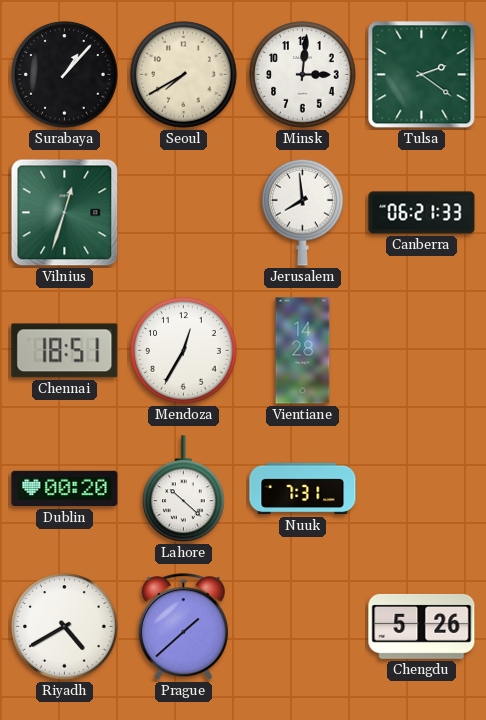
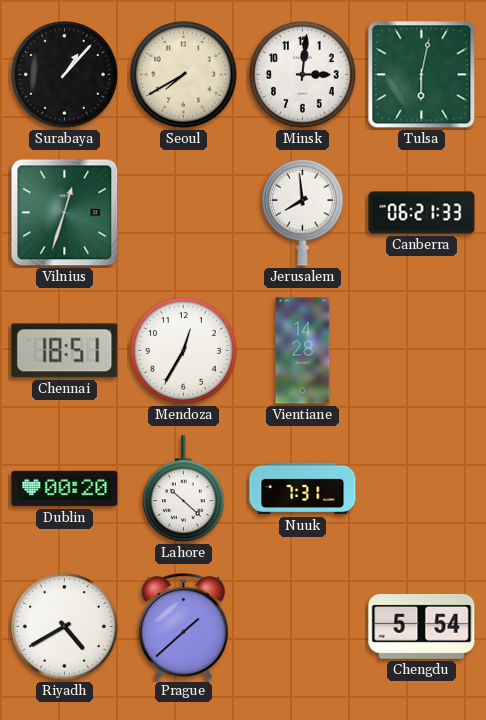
Tulsa: 2:21 -> 6:02
Chengdu: 5:26 -> 5:54
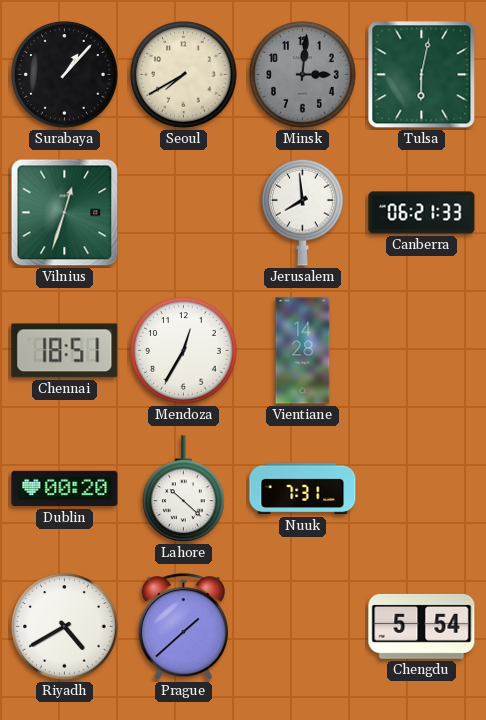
Minsk dial: white -> grey
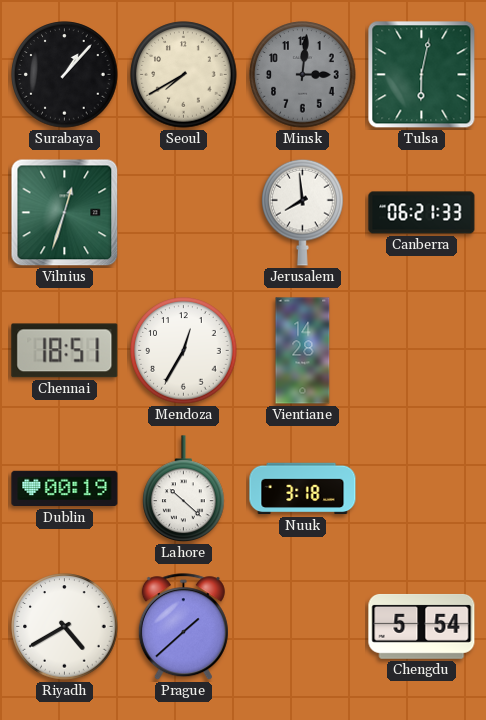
Dublin: 00:20 -> 00:19
Nuuk: 7:31 -> 3:18
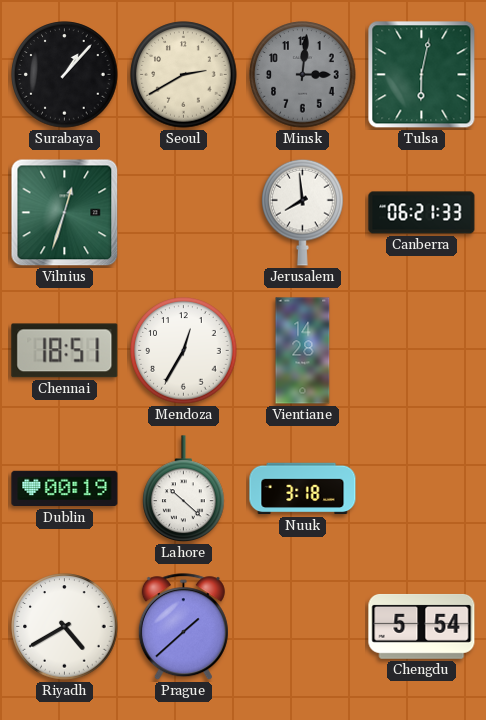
Seoul: 7:40 -> 2:40
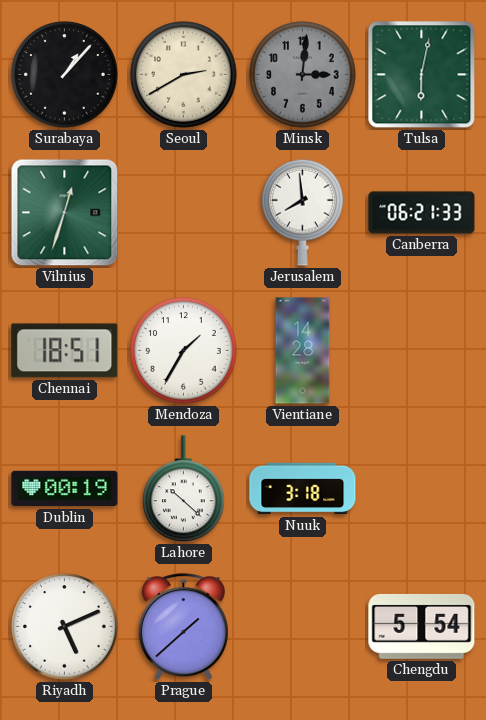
Mendoza: 12:35 -> 1:35
Riyadh: 4:40 -> 5:11
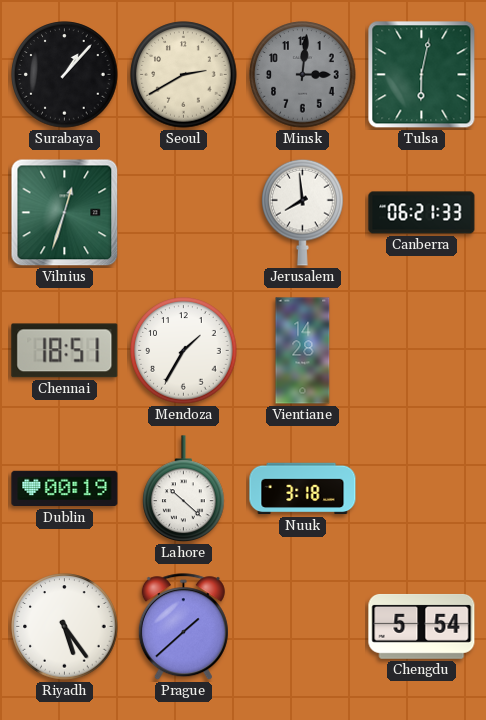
Riyadh: 5:11 -> 5:24
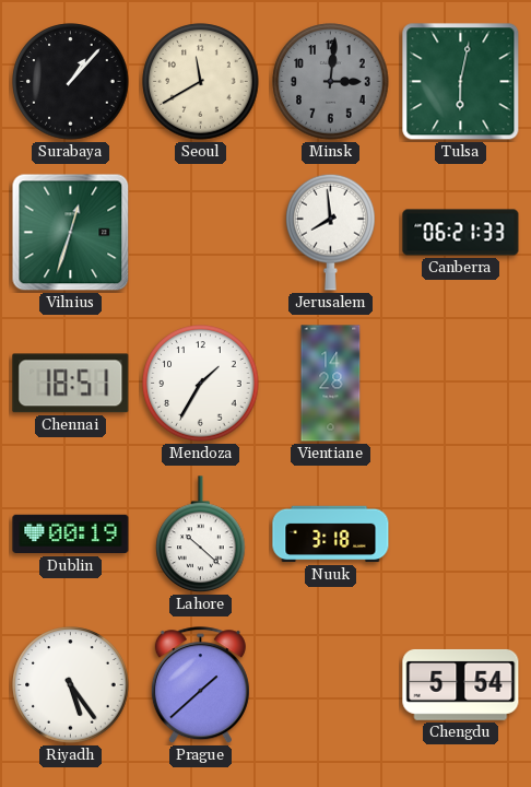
Seoul: 2:40 -> 11:40
